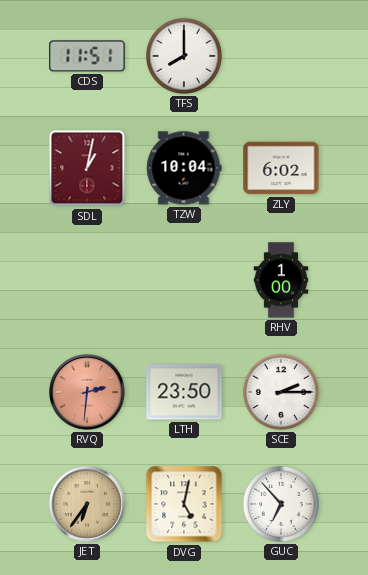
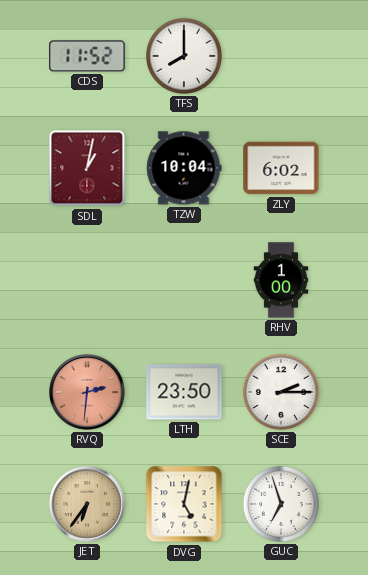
CDS: 11:51 -> 11:52
GUC: 6:53 -> 6:57
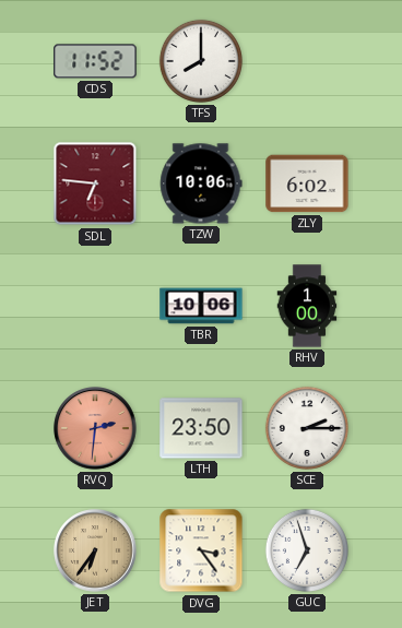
SDL: 1:02 -> 6:46
TZW: 10:04 -> 10:06
TBR: none -> 10:06
DVG: 5:02 -> 3:24
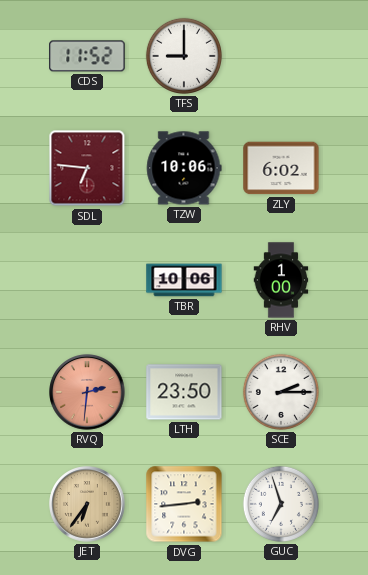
TFS: 8:00 -> 9:00
DVG: 3:24 -> 2:44
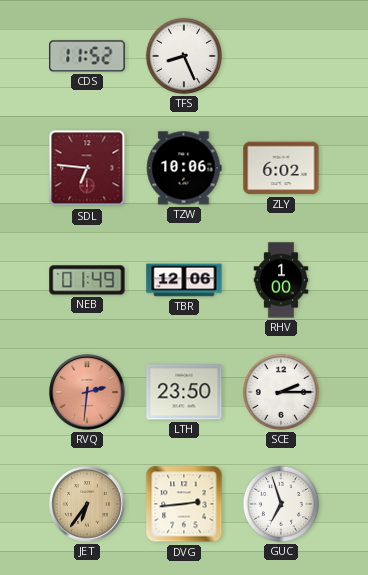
TFS: 9:00 -> 8:26
NEB: none -> 01:49
TBR: 10:06 -> 12:06
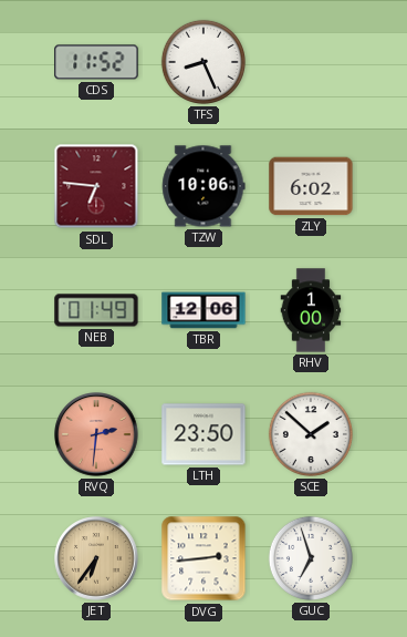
SCE: 2:15 -> 1:52
